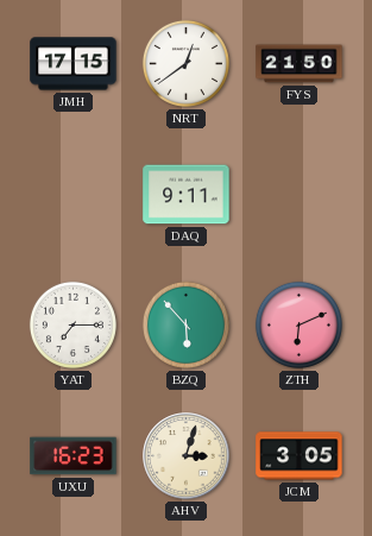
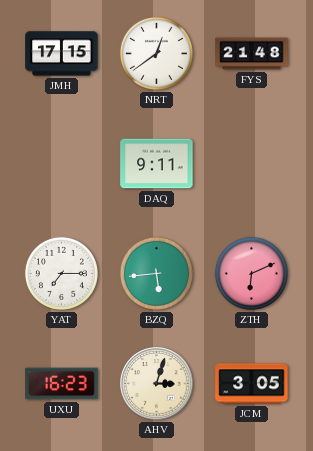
FYS: 21:50 -> 21:48
BZQ: 5:53 -> 5:44
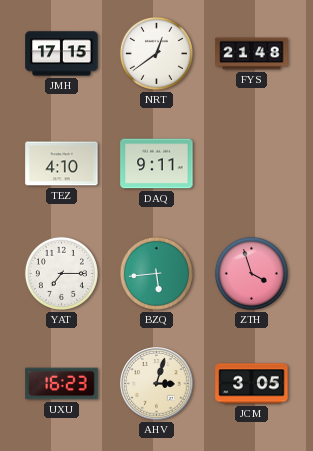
TEZ: none -> 4:10
ZTH: 6:11 -> 3:57
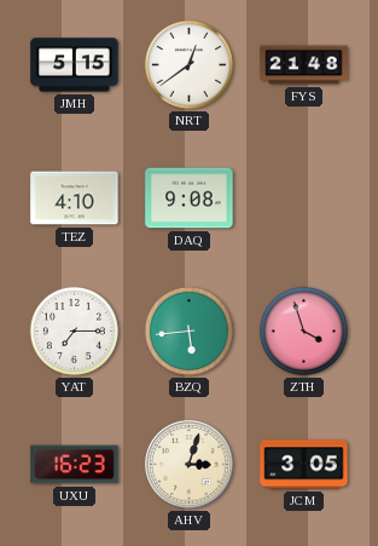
JMH: 17:15 -> 5:15
DAQ: 9:11 -> 9:08
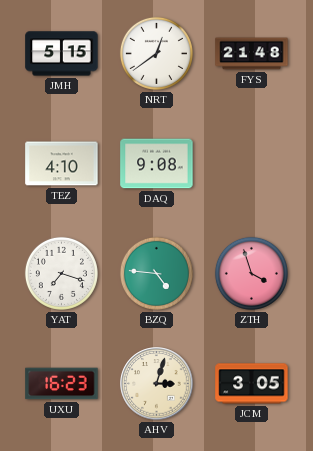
YAT: 7:15 -> 7:18
BZQ: 5:44 -> 4:46
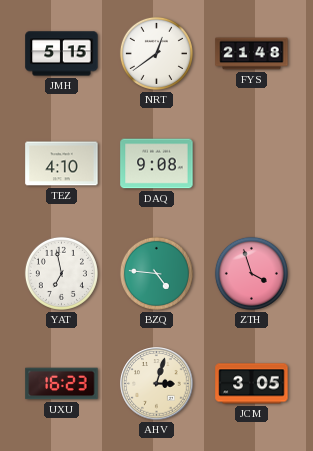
YAT: 7:18 -> 6:58
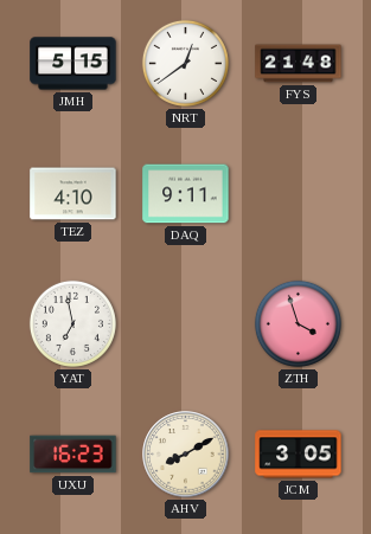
DAQ: 9:08 -> 9:11
BZQ: 4:46 -> none
AHV: 3:03 -> 8:10
